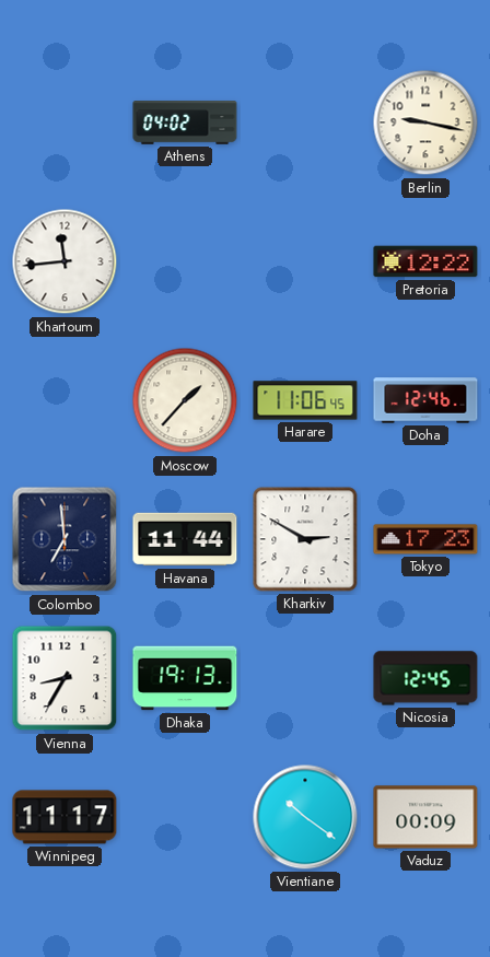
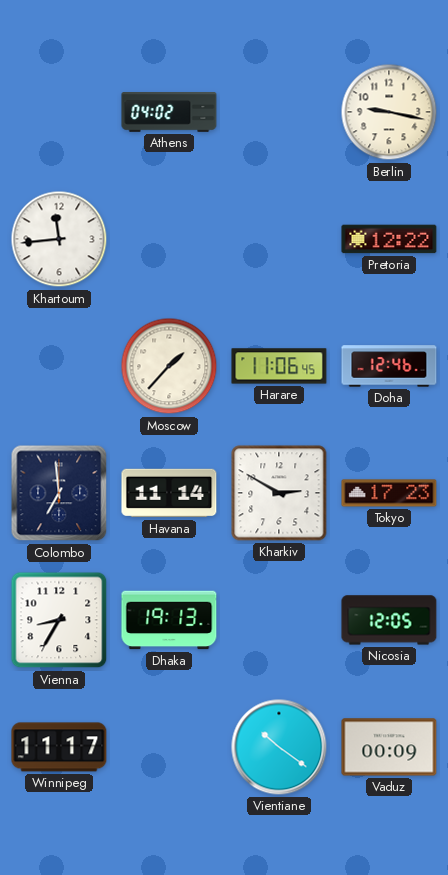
Havana: 11:44 -> 11:14
Nicosia: 12:45 -> 12:05
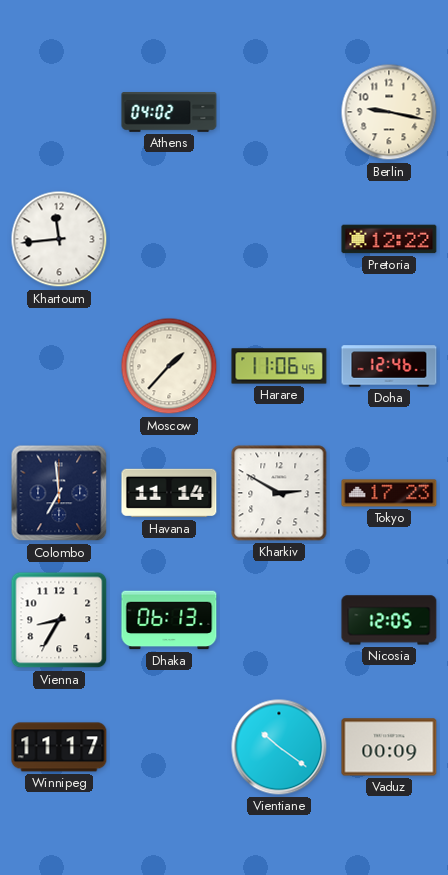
Dhaka: 19:13 -> 06:13
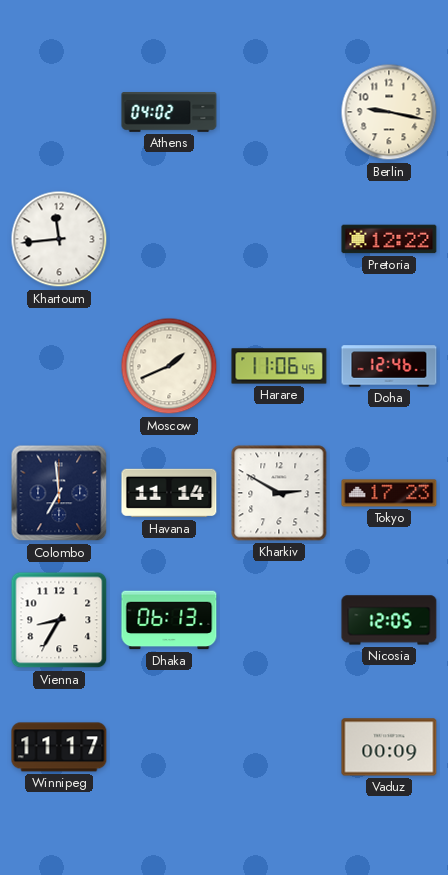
Moscow: 1:37 -> 1:41
Vientiane: 10:21 -> none
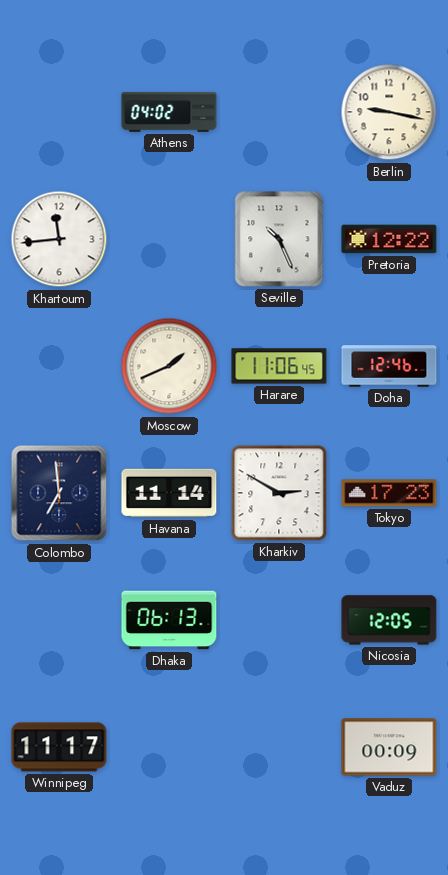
Seville: none -> 10:26
Vienna: 8:35 -> none
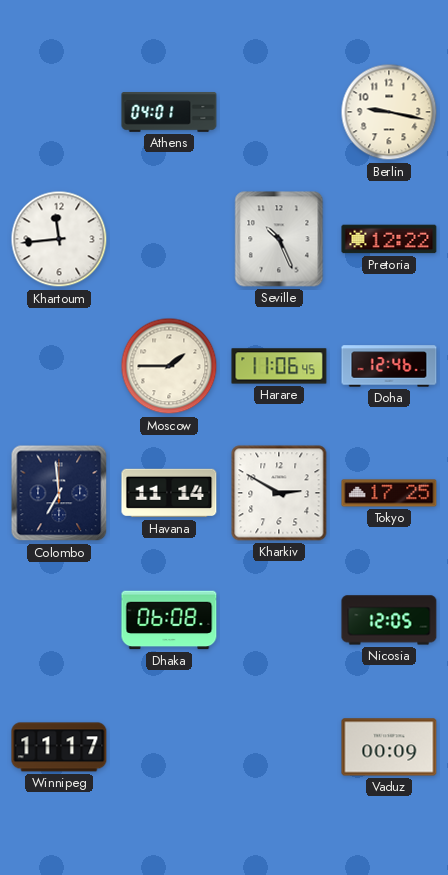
Athens: 04:02 -> 04:01
Moscow: 1:41 -> 1:45
Tokyo: 17:23 -> 17:25
Dhaka: 06:13 -> 06:08
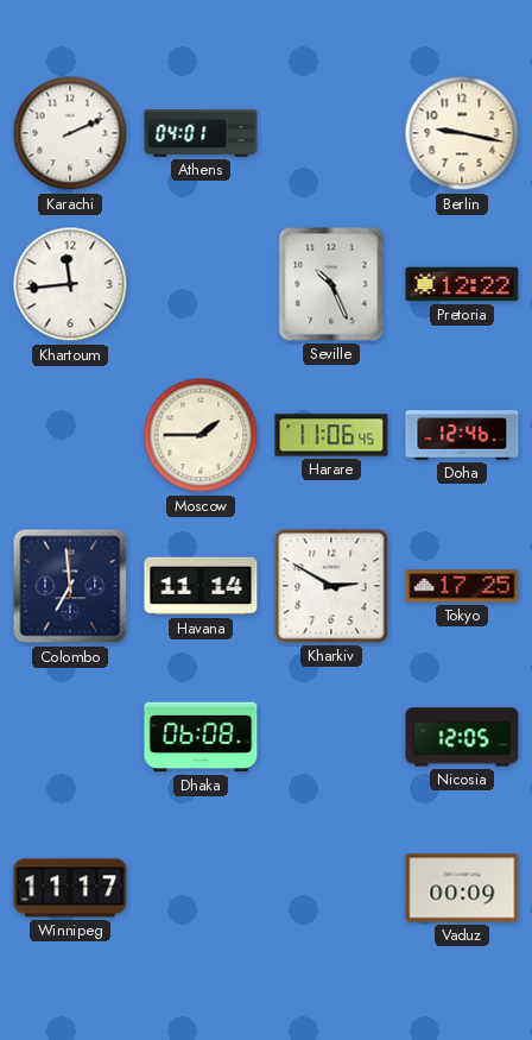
Karachi: none -> 2:11
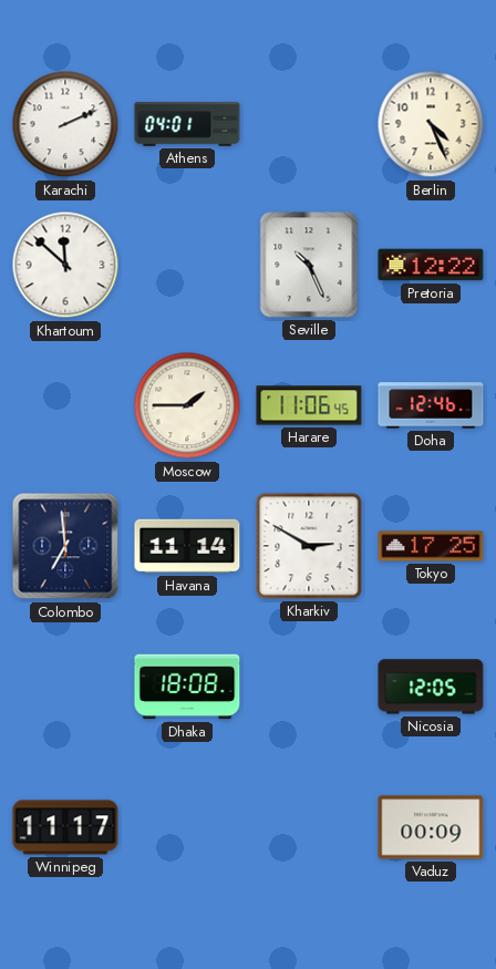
Berlin: 9:17 -> 4:26
Khartoum: 11:44 -> 11:52
Dhaka: 06:08 -> 18:08
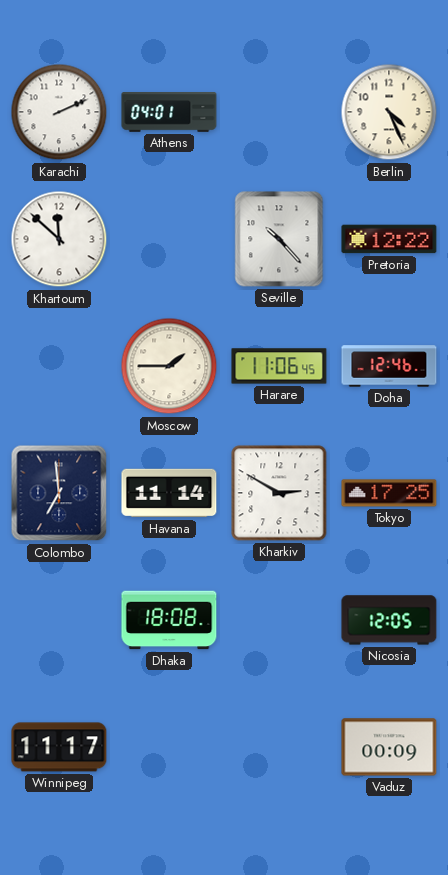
Seville: 10:26 -> 10:23
